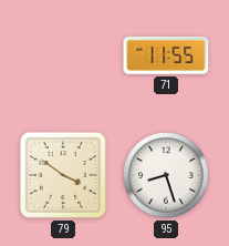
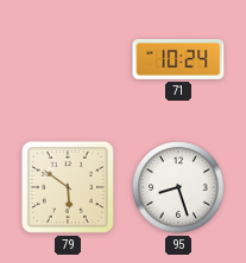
71: 11:55 -> 10:24
79: 3:51 -> 5:51
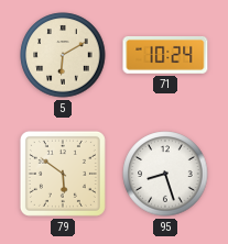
5: none -> 6:10
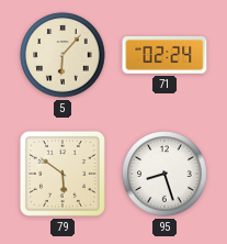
5: 6:10 -> 6:07
71: 10:24 -> 02:24
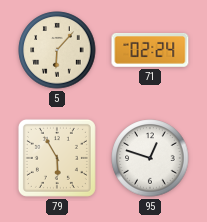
79: 5:51 -> 5:55
95: 8:27 -> 12:48
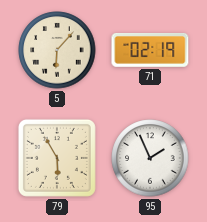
71: 02:24 -> 02:19
95: 12:48 -> 1:56
